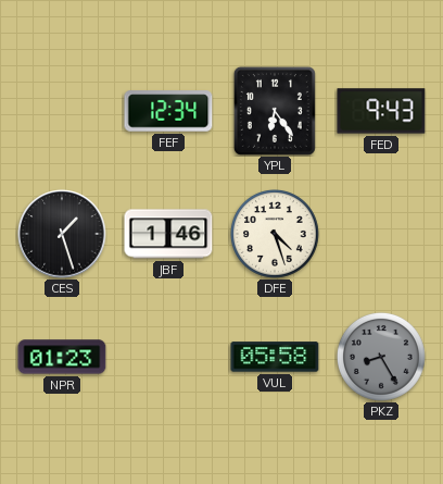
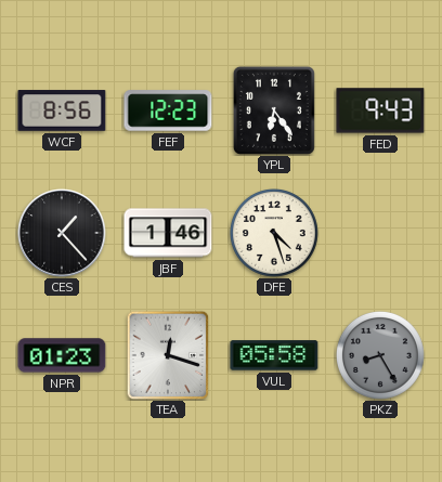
WCF: none -> 8:56
FEF: 12:34 -> 12:23
CES: 1:27 -> 1:23
TEA: none -> 12:18
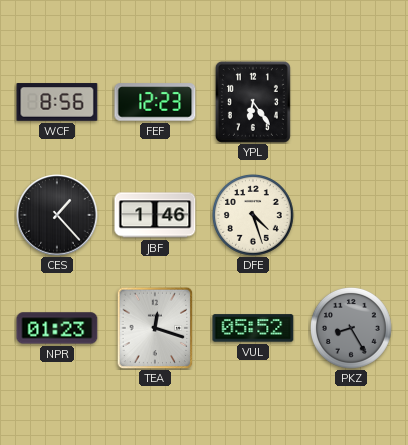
FED: 9:43 -> none
VUL: 05:58 -> 05:52
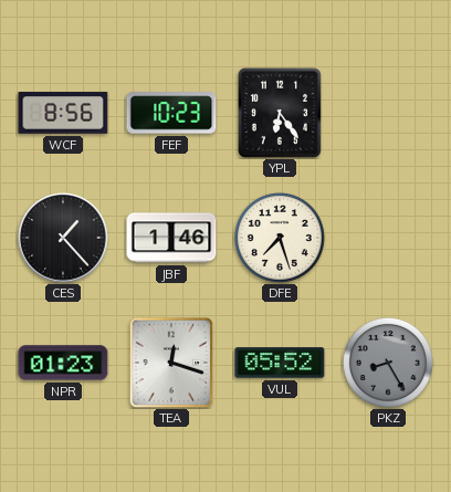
FEF: 12:23 -> 10:23
DFE: 4:27 -> 7:27
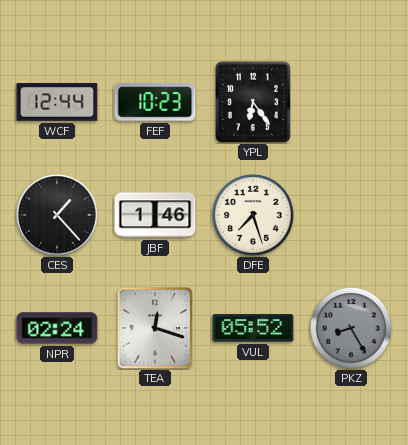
WCF: 8:56 -> 12:44
NPR: 01:23 -> 02:24
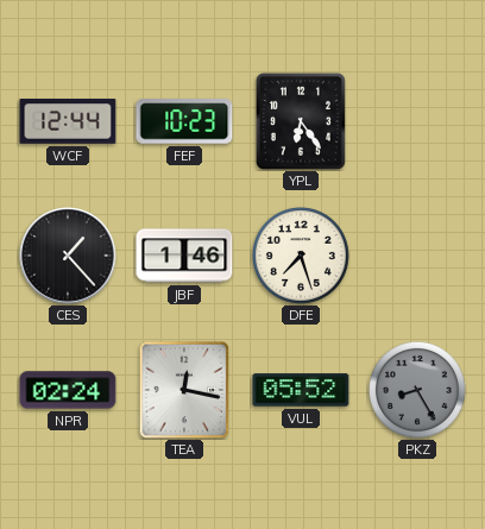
TEA: 12:18 -> 12:17
